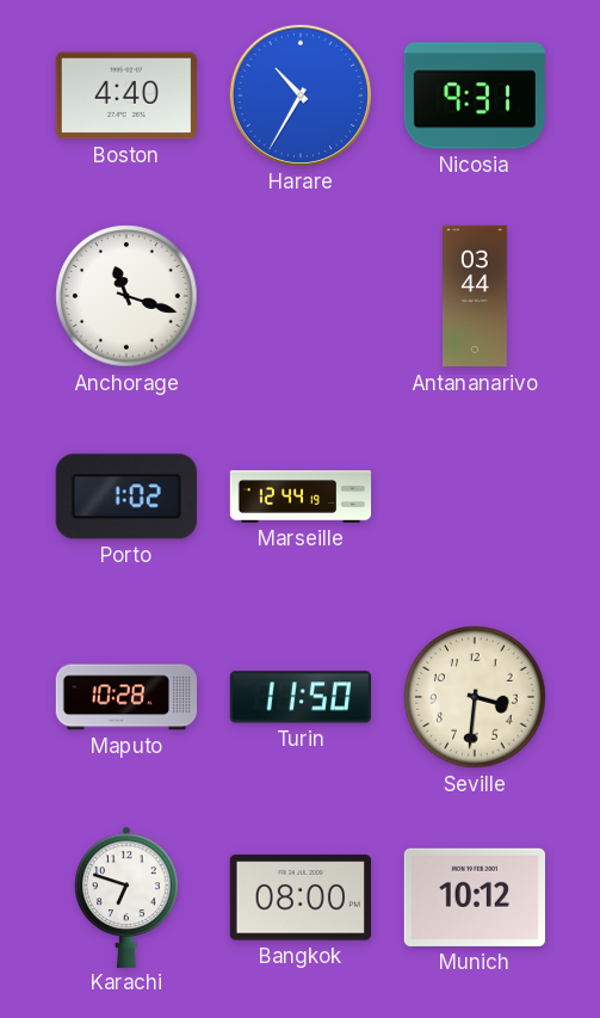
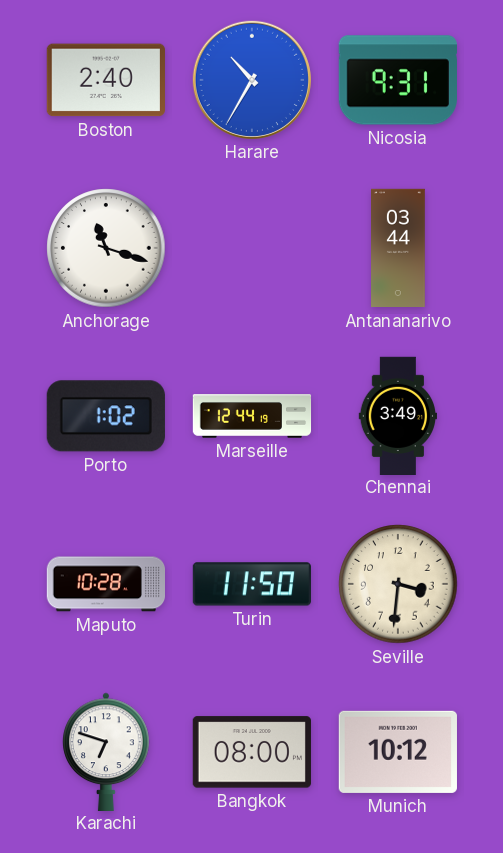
Boston: 4:40 -> 2:40
Chennai: none -> 3:49
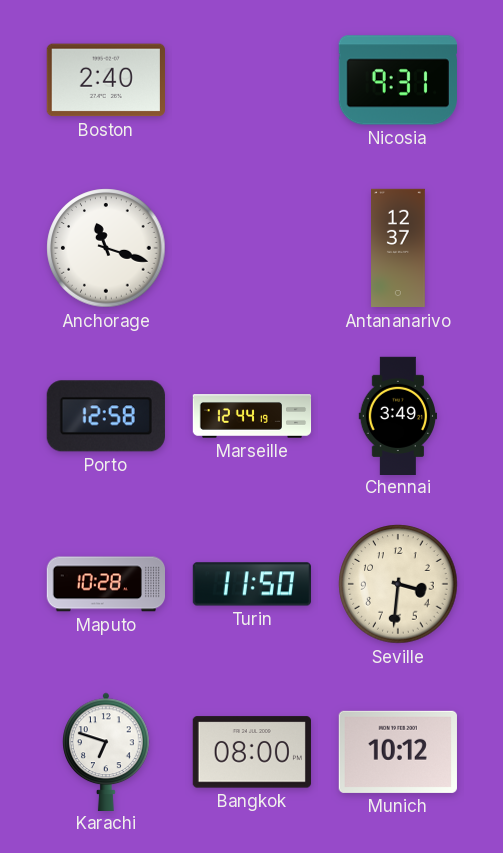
Harare: 10:35 -> none
Antananarivo: 03:44 -> 12:37
Porto: 1:02 -> 12:58
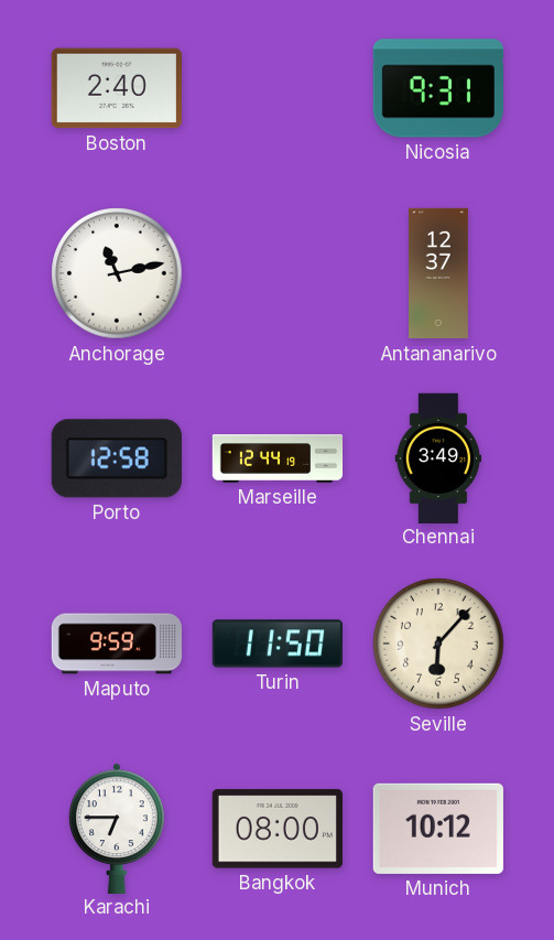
Anchorage: 11:18 -> 11:13
Maputo: 10:28 -> 9:59
Seville: 3:31 -> 6:07
Karachi: 6:48 -> 6:45
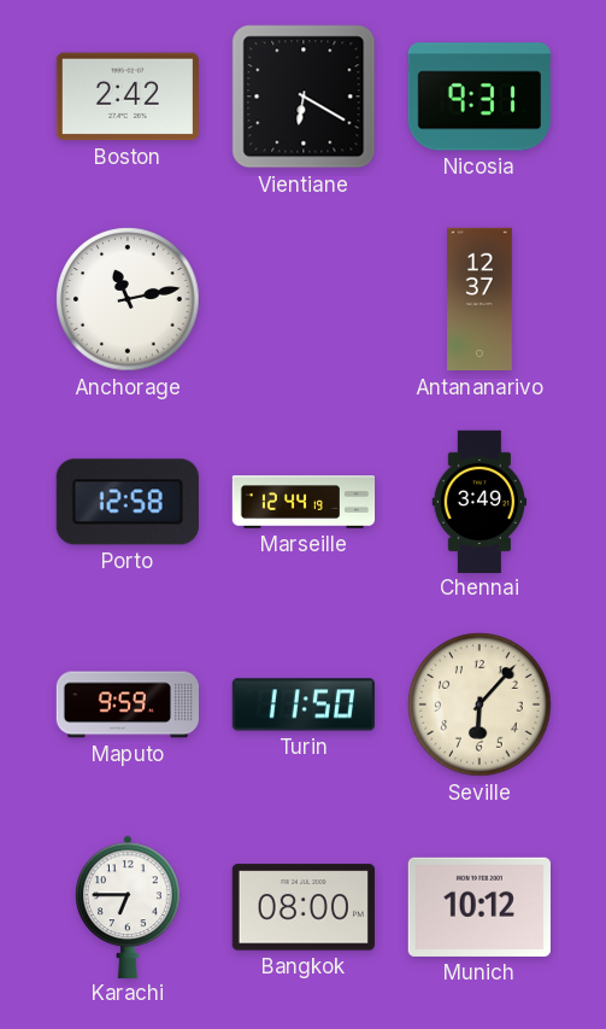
Boston: 2:40 -> 2:42
Vientiane: none -> 6:20
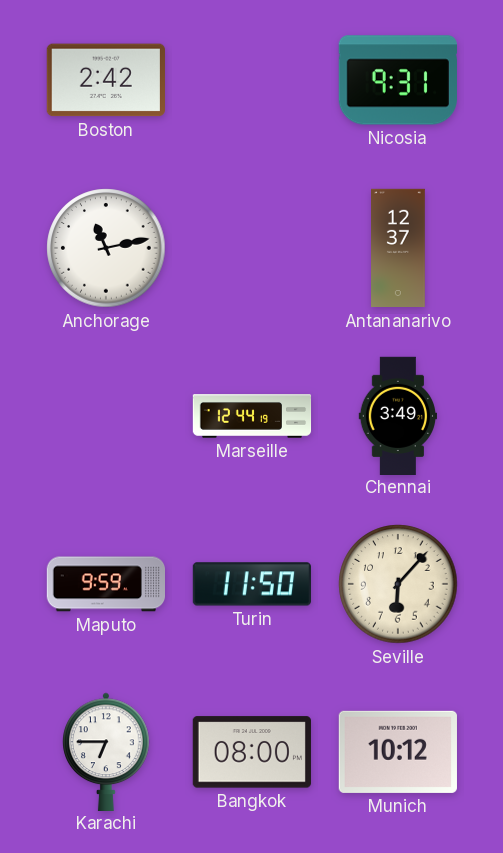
Vientiane: 6:20 -> none
Porto: 12:58 -> none
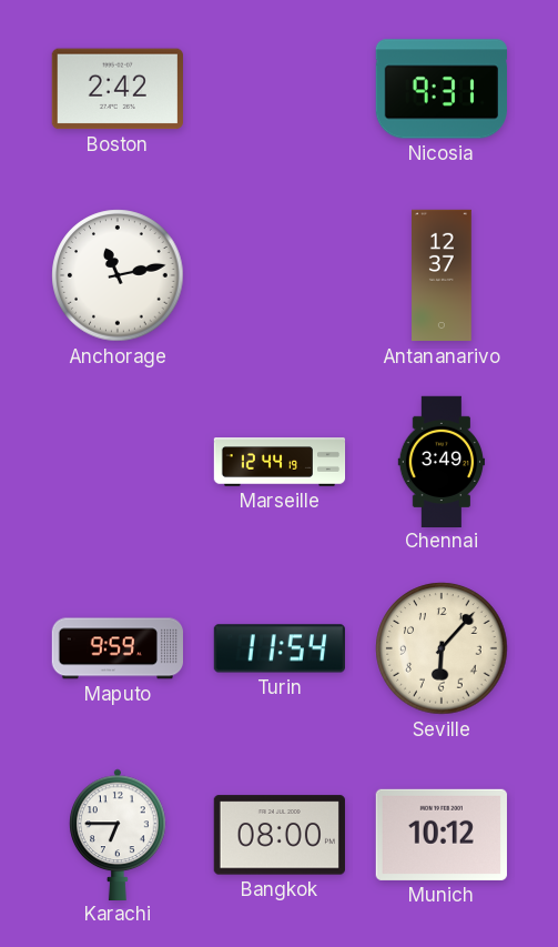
Turin: 11:50 -> 11:54
